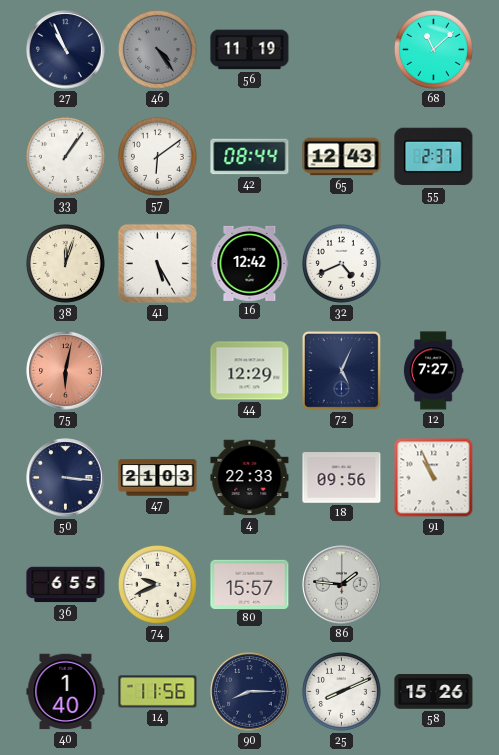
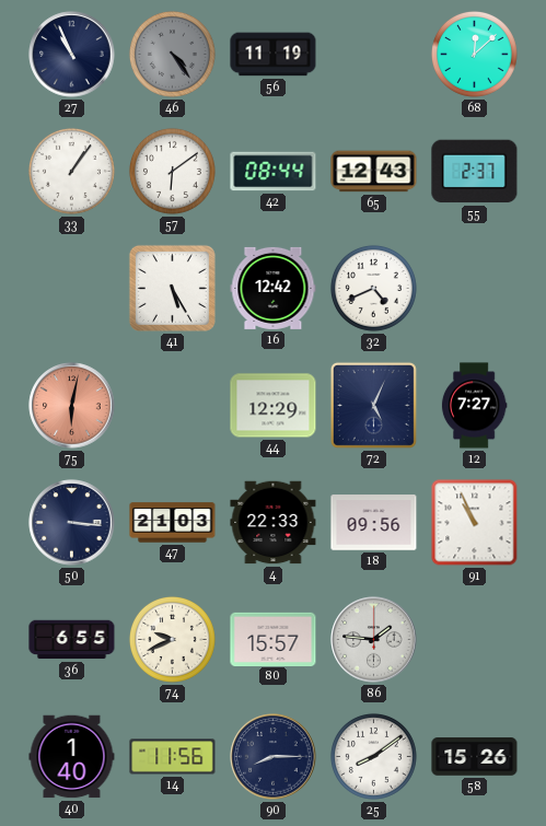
68: 11:08 -> 12:08
38: 12:03 -> none
25: 8:11 -> 8:09
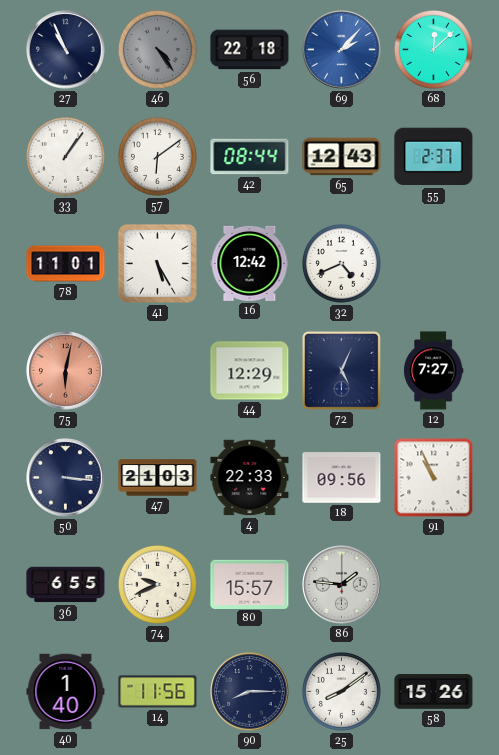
56: 11:19 -> 22:18
69: none -> 2:07
78: none -> 11:01
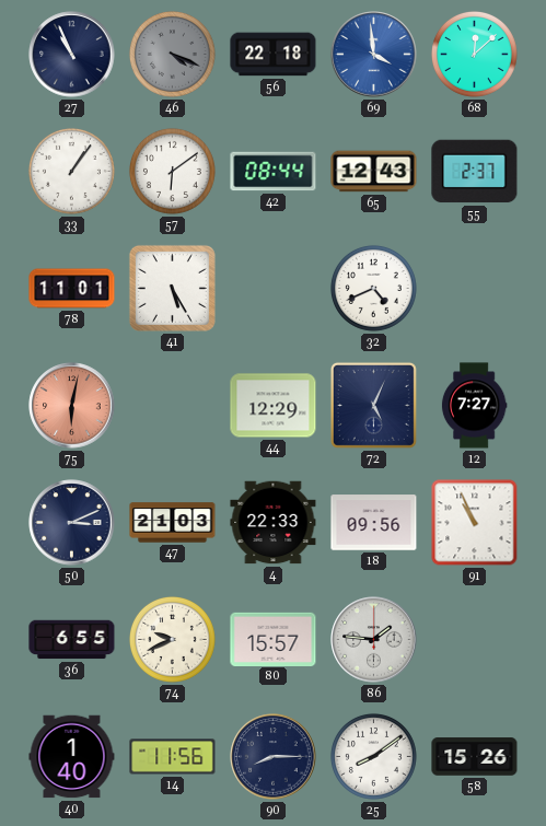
46: 4:24 -> 4:19
69: 2:07 -> 3:59
16: 12:42 -> none
50: 3:16 -> 3:11
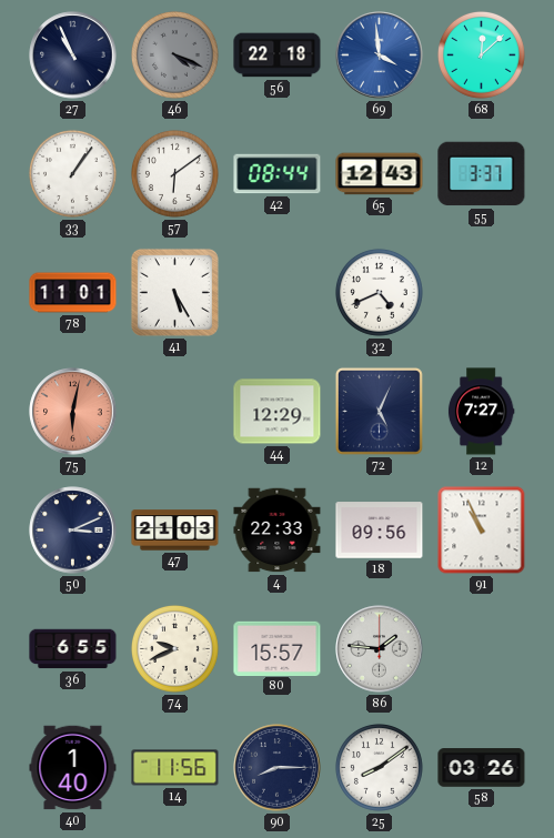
55: 2:37 -> 3:37
58: 15:26 -> 03:26
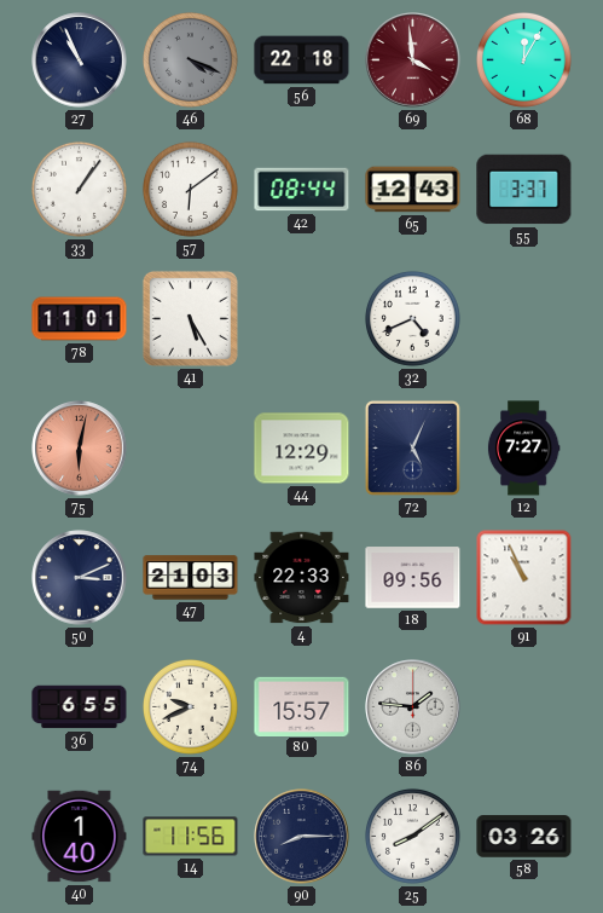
69 dial: blue -> burgundy
68: 12:08 -> 12:05
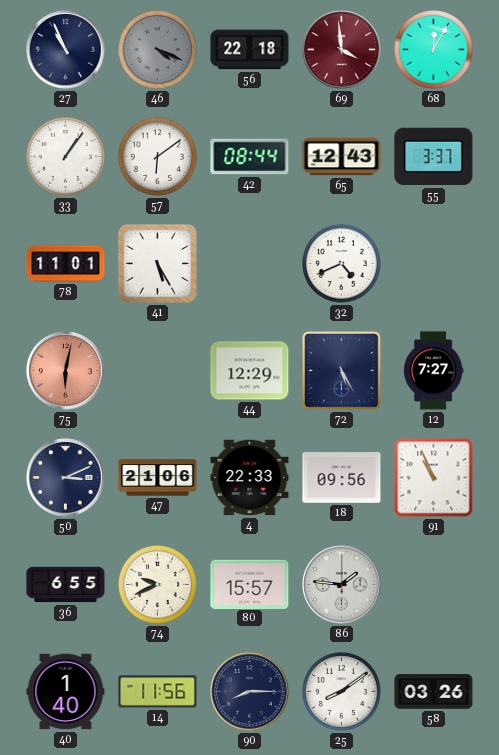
72: 5:04 -> 5:25
47: 21:03 -> 21:06
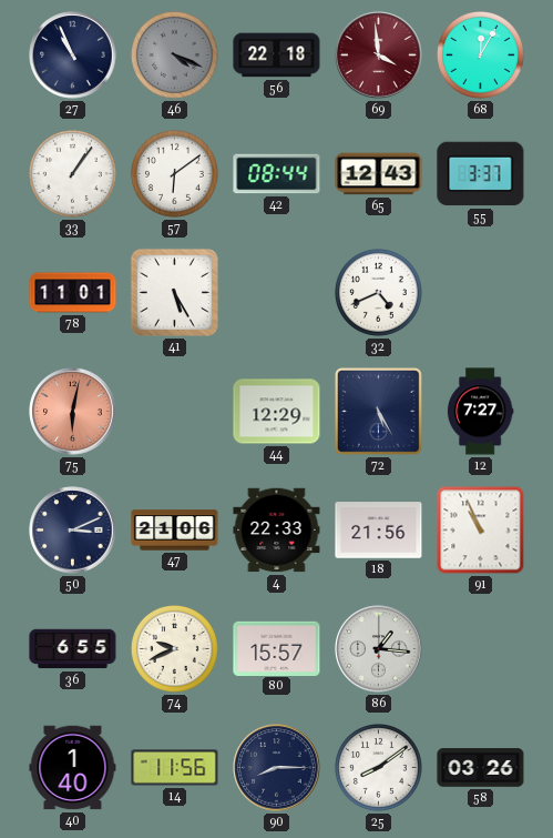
18: 09:56 -> 21:56
86: 1:46 -> 1:16
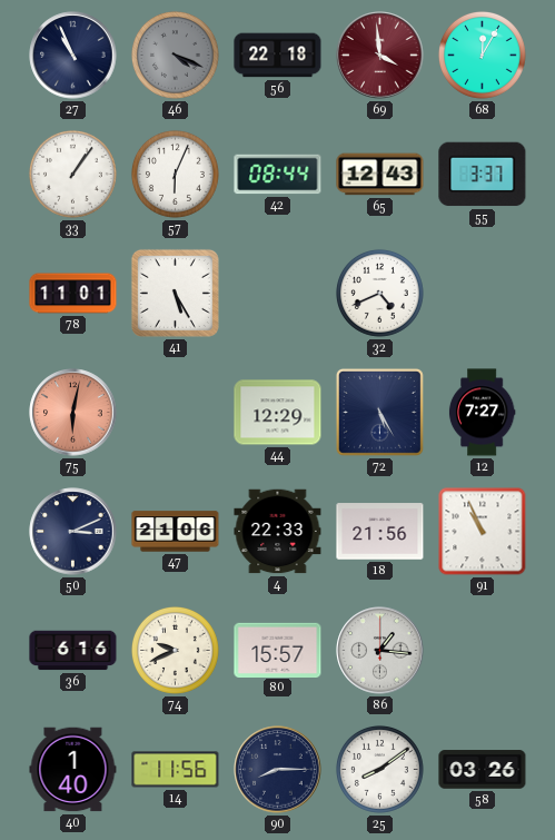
57: 6:09 -> 6:04
36: 6:55 -> 6:16
